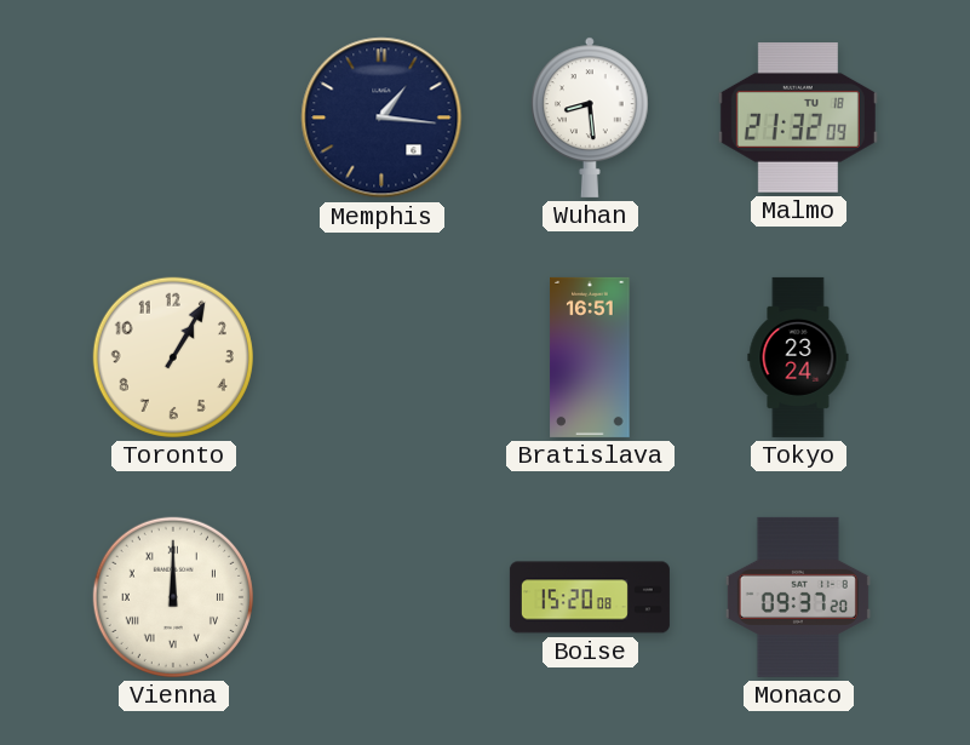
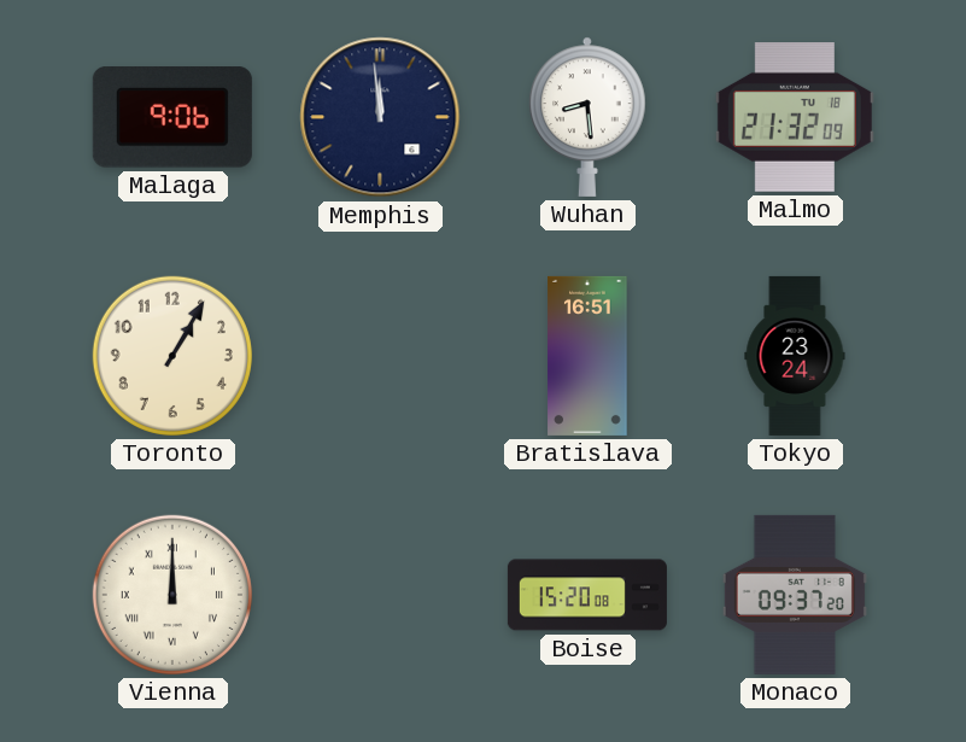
Malaga: none -> 9:06
Memphis: 1:16 -> 11:59
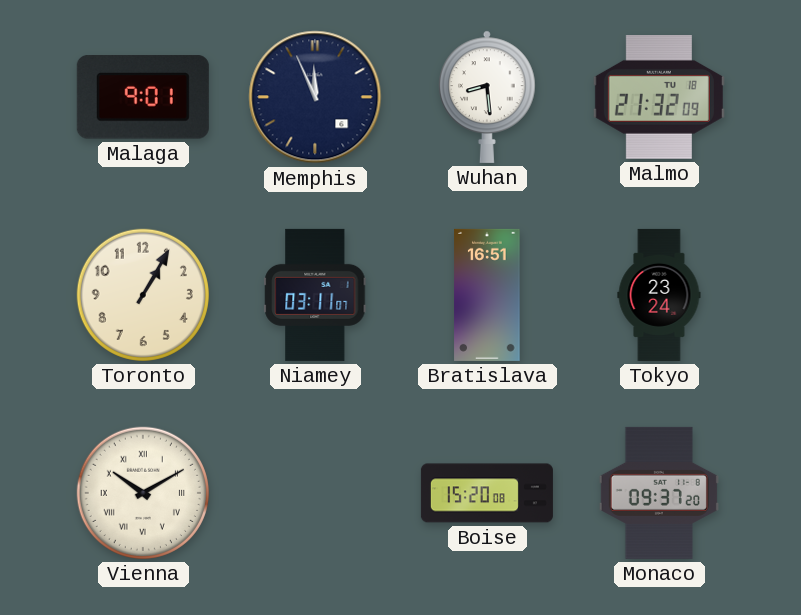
Malaga: 9:06 -> 9:01
Memphis: 11:59 -> 11:56
Niamey: none -> 03:11
Vienna: 12:00 -> 10:10
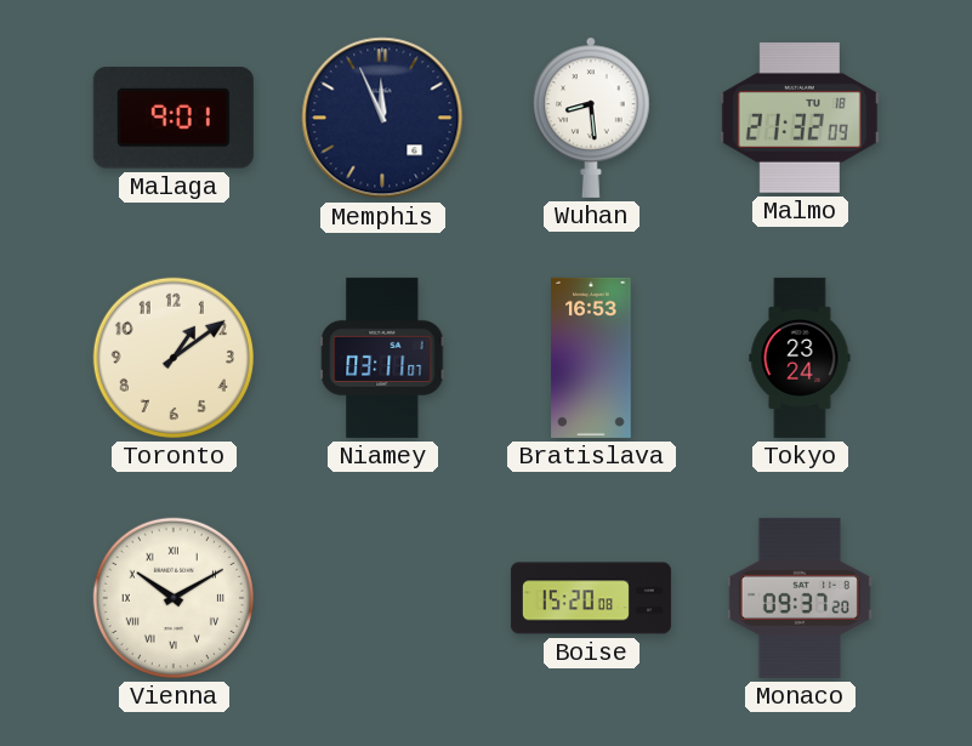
Toronto: 1:05 -> 1:09
Bratislava: 16:51 -> 16:53
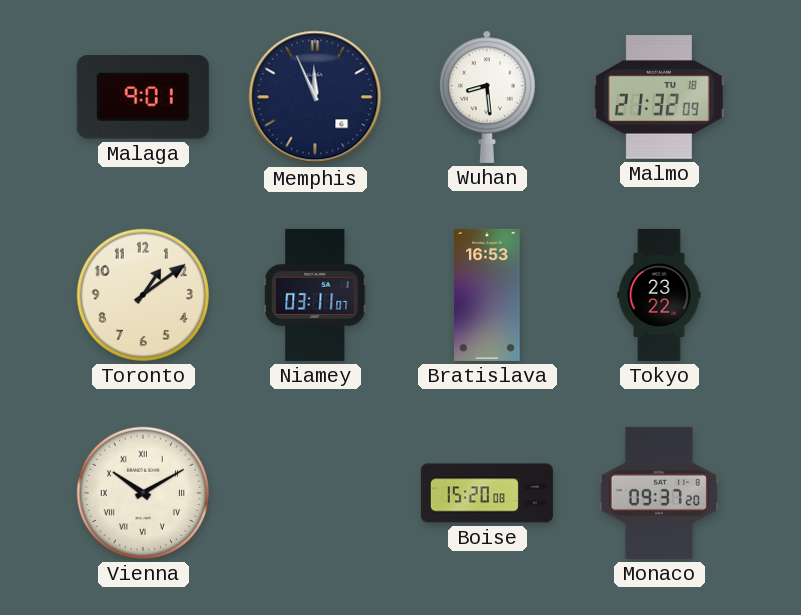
Tokyo: 23:24 -> 23:22
